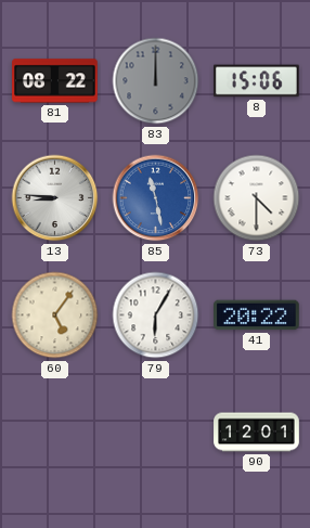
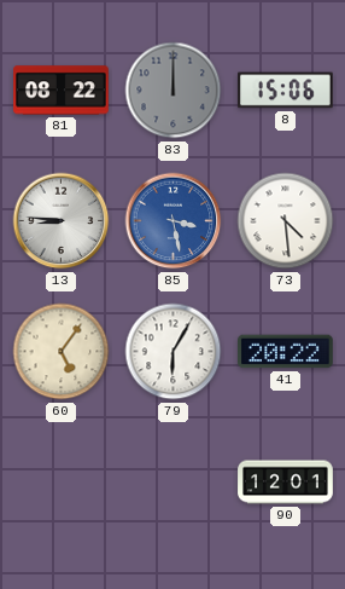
85: 11:28 -> 3:28
73: 4:30 -> 4:29
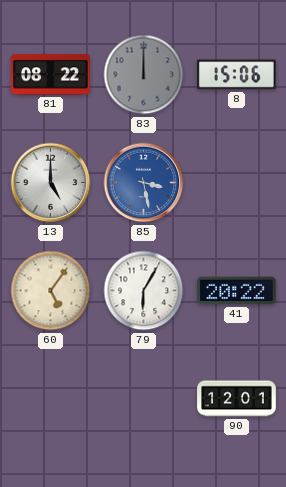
13: 8:46 -> 5:00
73: 4:29 -> none
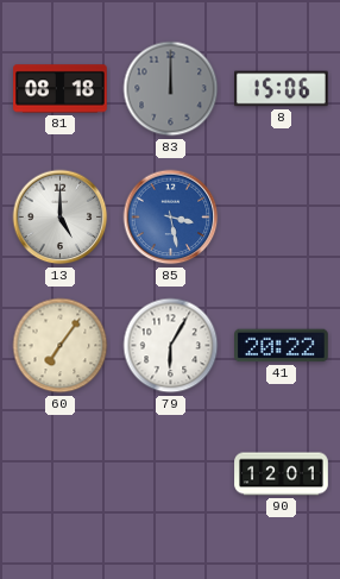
81: 08:22 -> 08:18
60: 5:06 -> 7:06
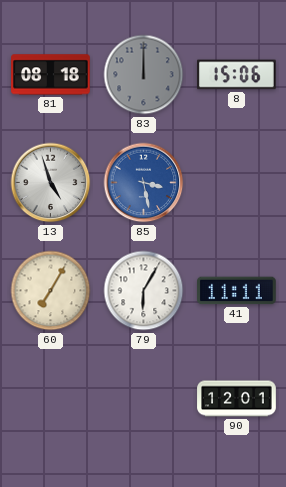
13: 5:00 -> 4:57
60: 7:06 -> 7:05
41: 20:22 -> 11:11
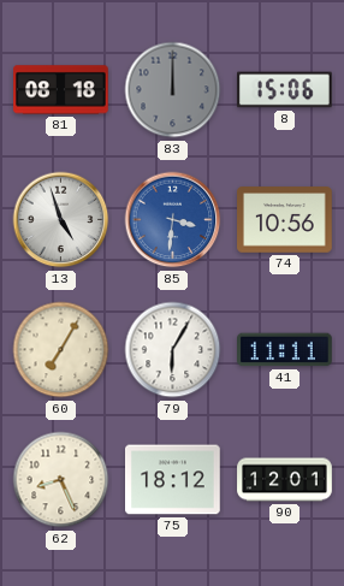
85: 3:28 -> 3:31
74: none -> 10:56
62: none -> 8:26
75: none -> 18:12
